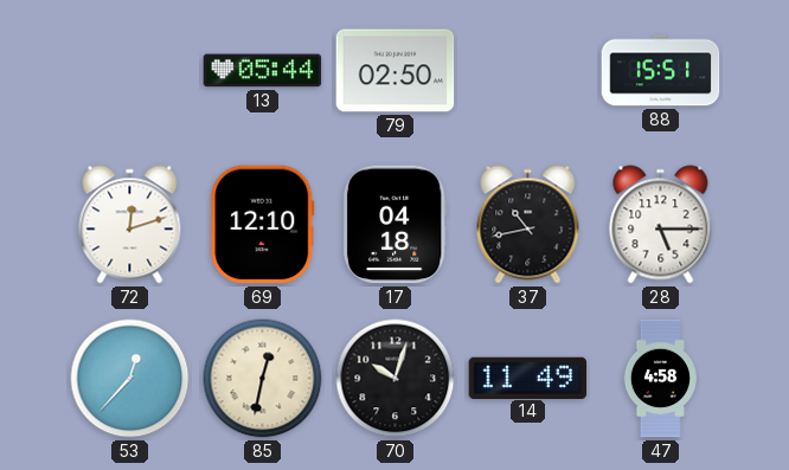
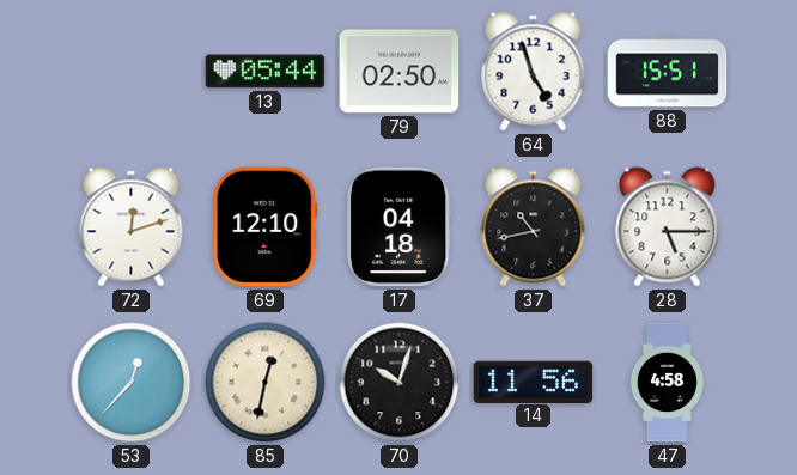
64: none -> 4:57
14: 11:49 -> 11:56
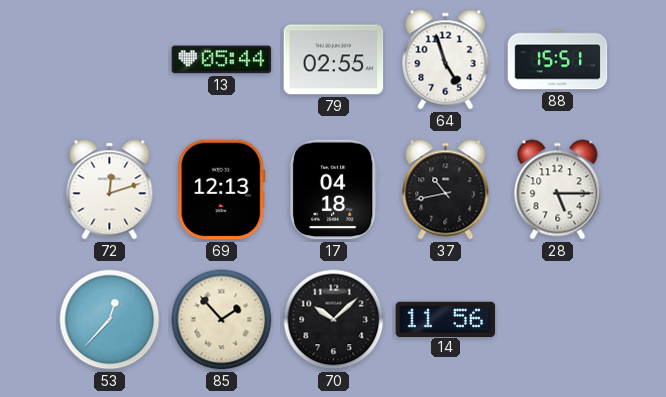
79: 02:50 -> 02:55
69: 12:10 -> 12:13
85: 12:32 -> 1:53
70: 10:03 -> 10:08
47: 4:58 -> none
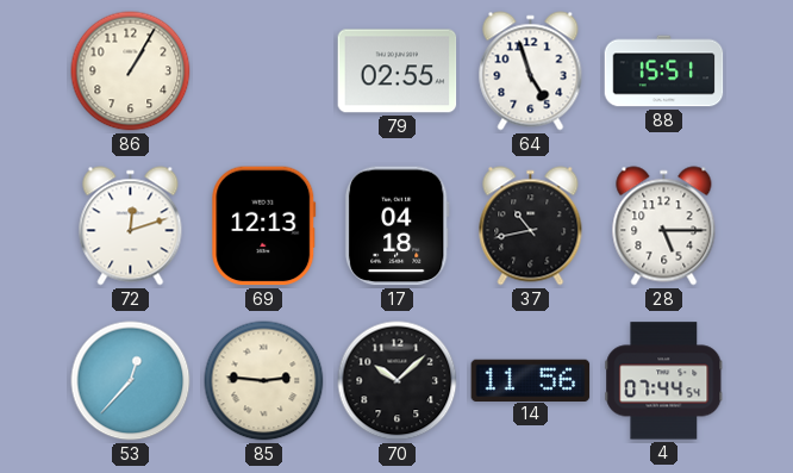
86: none -> 1:05
13: 05:44 -> none
85: 1:53 -> 2:46
4: none -> 07:44
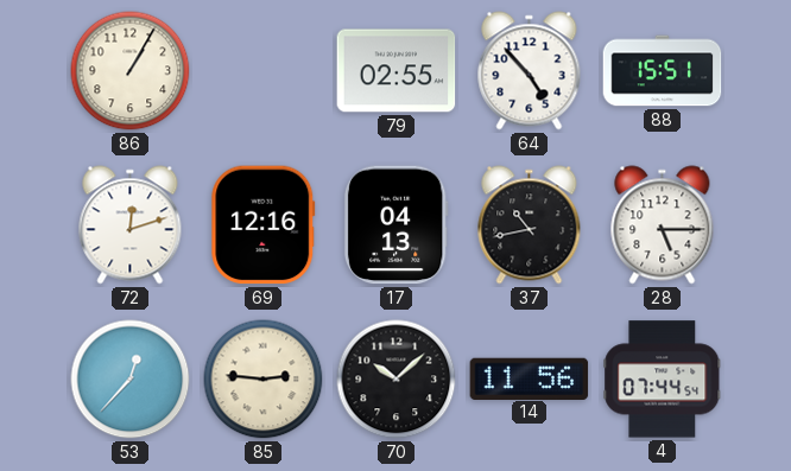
64: 4:57 -> 4:53
69: 12:13 -> 12:16
17: 04:18 -> 04:13
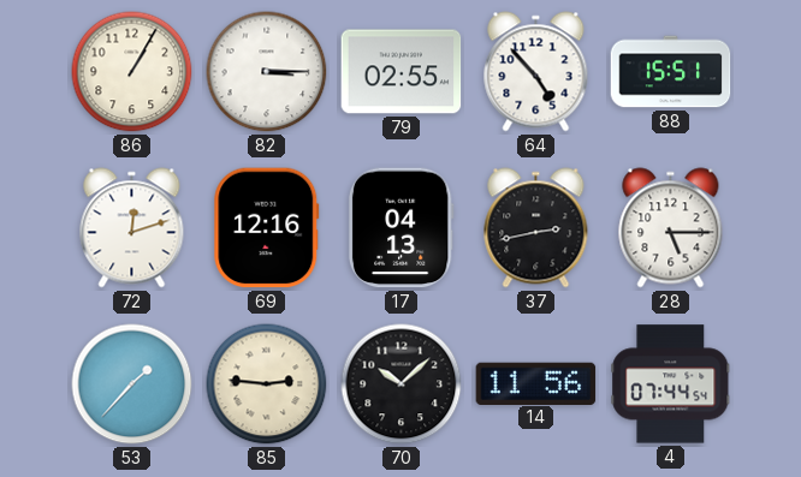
82: none -> 3:15
37: 10:43 -> 2:43
53: 12:37 -> 1:37
